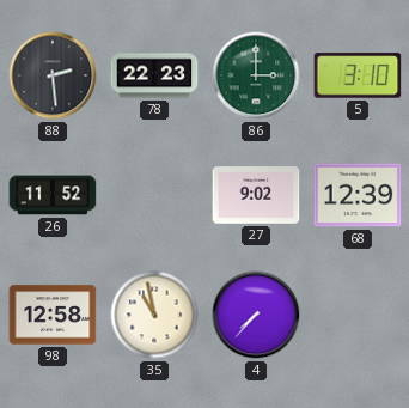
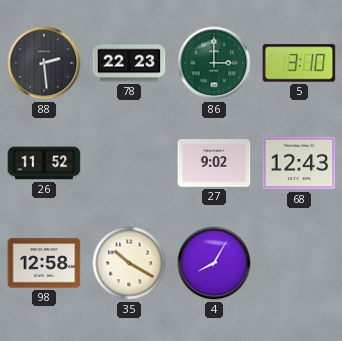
68: 12:39 -> 12:43
35: 10:58 -> 10:20
4: 7:37 -> 8:05
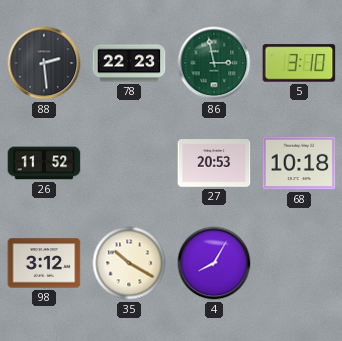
86: 3:00 -> 2:58
27: 9:02 -> 20:53
68: 12:43 -> 10:18
98: 12:58 -> 3:12
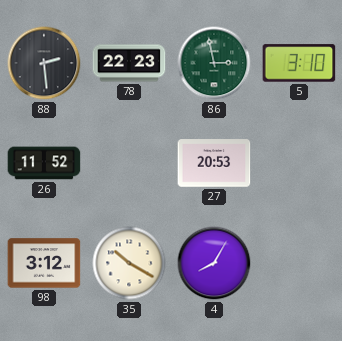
68: 10:18 -> none
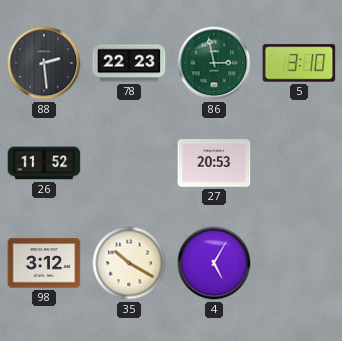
4: 8:05 -> 5:05
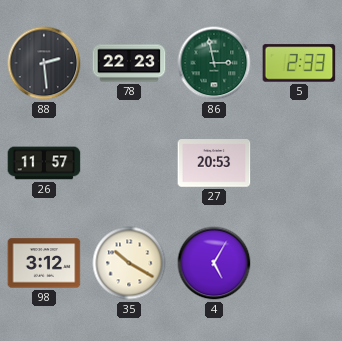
5: 3:10 -> 2:33
26: 11:52 -> 11:57
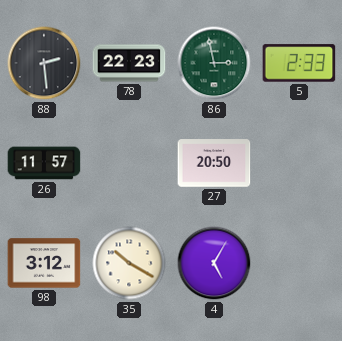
27: 20:53 -> 20:50
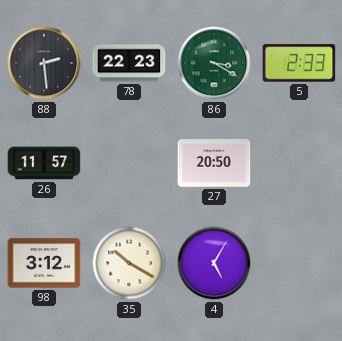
86: 2:58 -> 3:20
